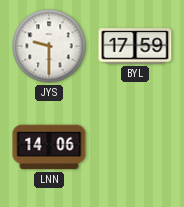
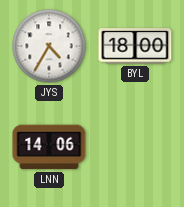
JYS: 9:30 -> 4:35
BYL: 17:59 -> 18:00
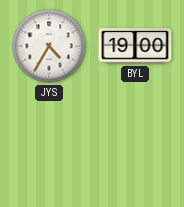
BYL: 18:00 -> 19:00
LNN: 14:06 -> none
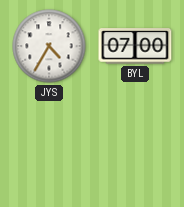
BYL: 19:00 -> 07:00
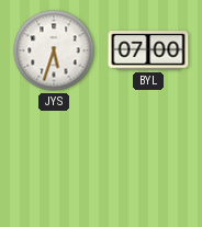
JYS: 4:35 -> 5:33
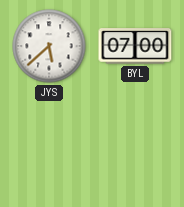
JYS: 5:33 -> 5:38
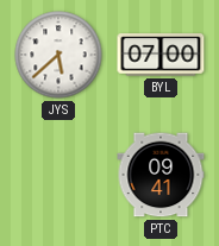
PTC: none -> 09:41
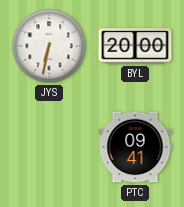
JYS: 5:38 -> 6:32
BYL: 07:00 -> 20:00
